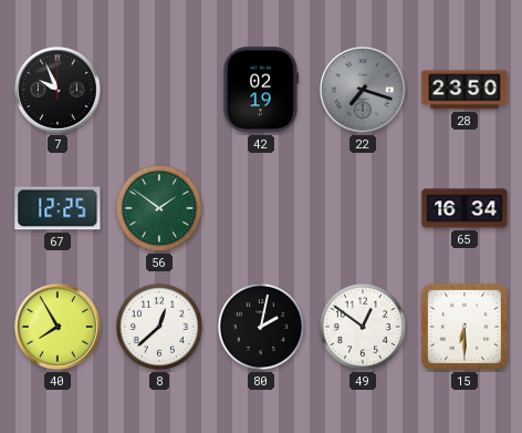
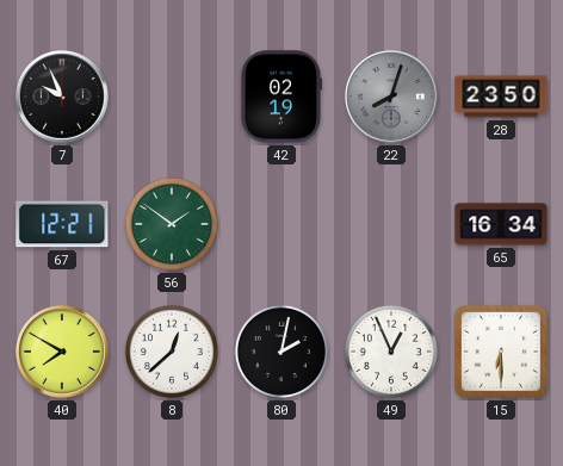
22: 7:18 -> 8:03
67: 12:25 -> 12:21
40: 7:55 -> 7:50
49: 12:51 -> 12:56
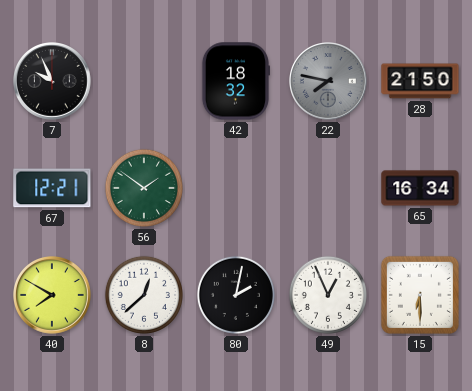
42: 02:19 -> 18:32
22: 8:03 -> 7:47
28: 23:50 -> 21:50
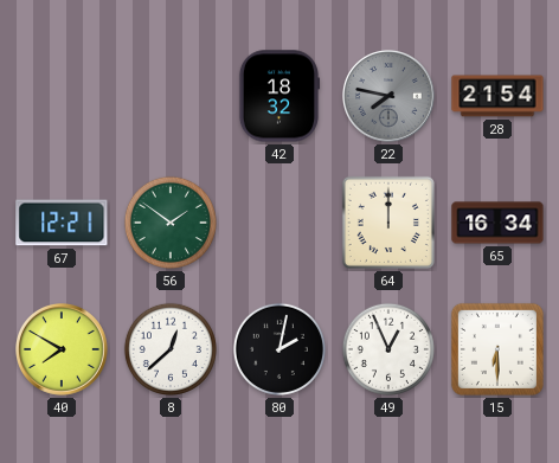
7: 9:56 -> none
28: 21:50 -> 21:54
64: none -> 12:00
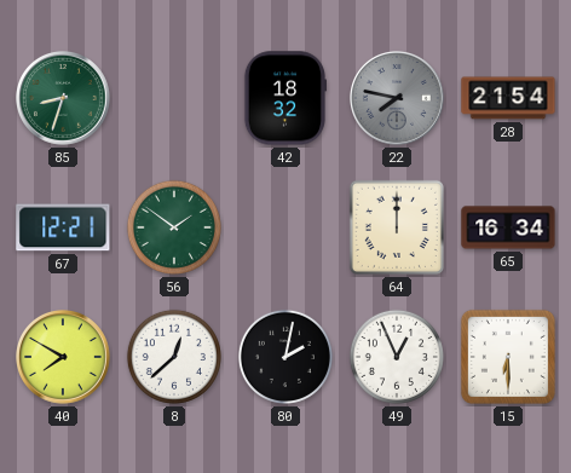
85: none -> 8:33
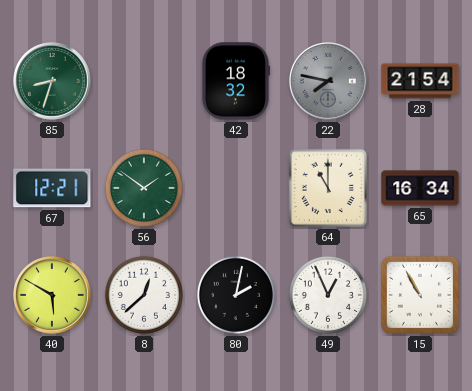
64: 12:00 -> 11:00
40: 7:50 -> 5:50
15: 6:30 -> 10:55
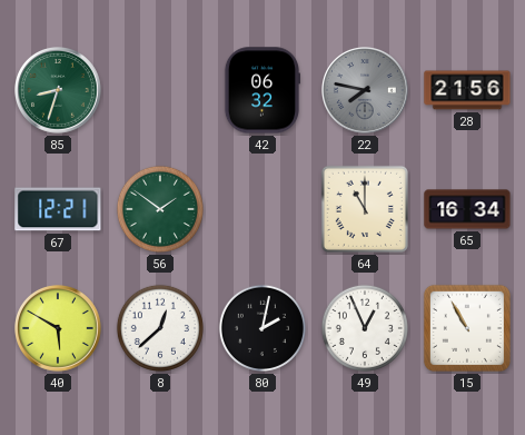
42: 18:32 -> 06:32
28: 21:54 -> 21:56
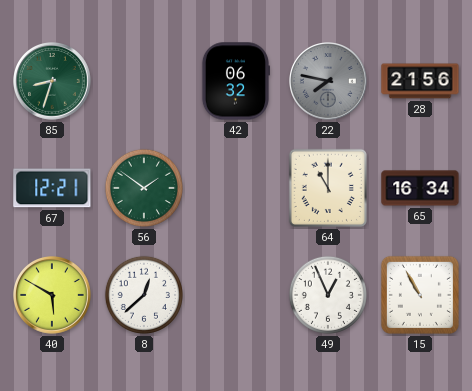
80: 2:02 -> none
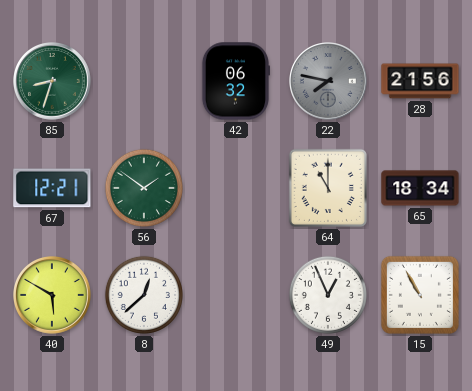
65: 16:34 -> 18:34
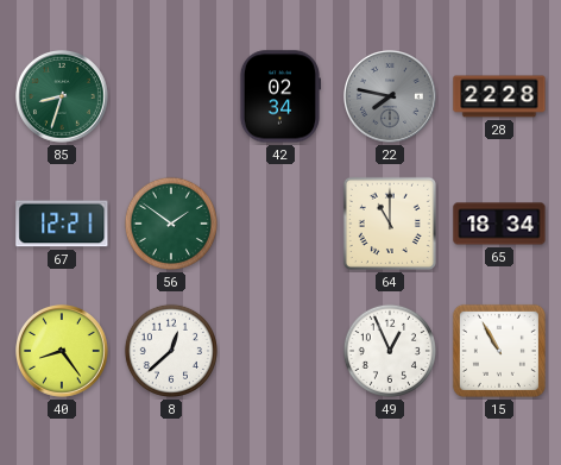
42: 06:32 -> 02:34
28: 21:56 -> 22:28
40: 5:50 -> 8:24
